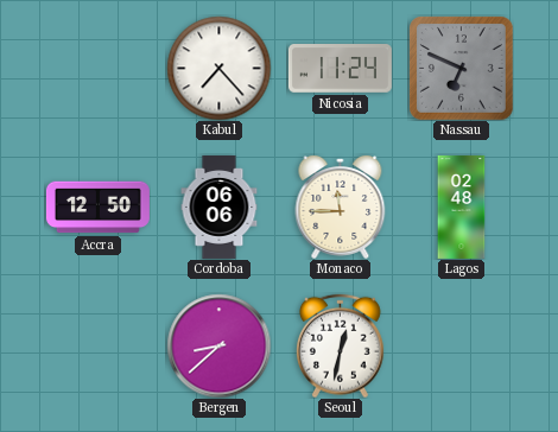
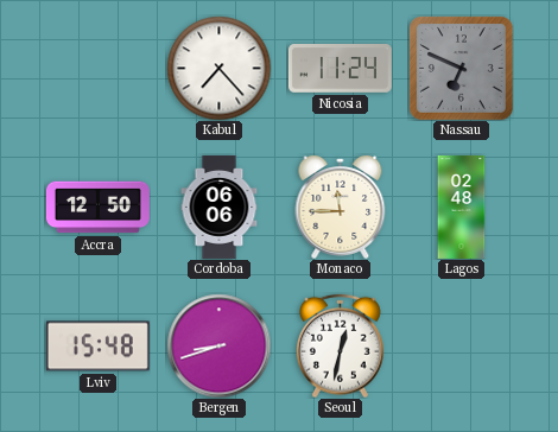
Lviv: none -> 15:48
Bergen: 8:38 -> 8:42
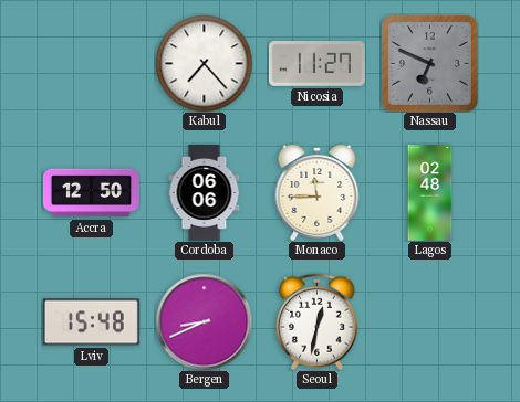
Nicosia: 11:24 -> 11:27
Bergen: 8:42 -> 8:41
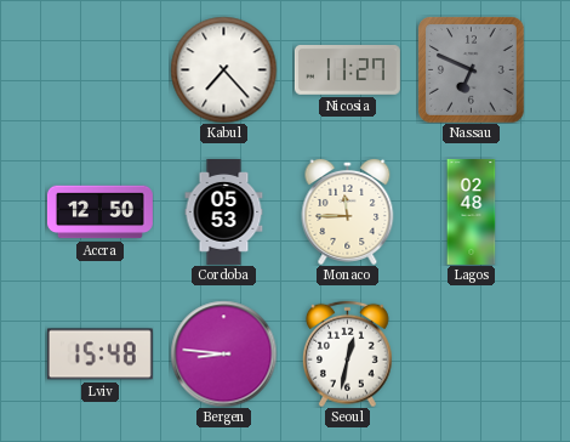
Cordoba: 06:06 -> 05:53
Bergen: 8:41 -> 8:46
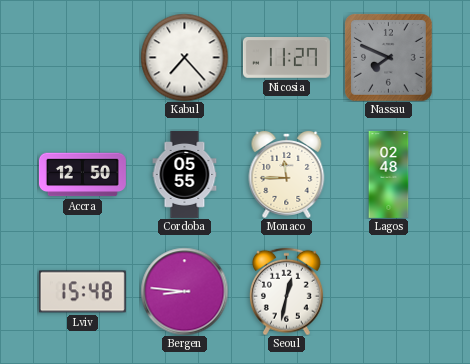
Nassau: 6:49 -> 7:49
Cordoba: 05:53 -> 05:55
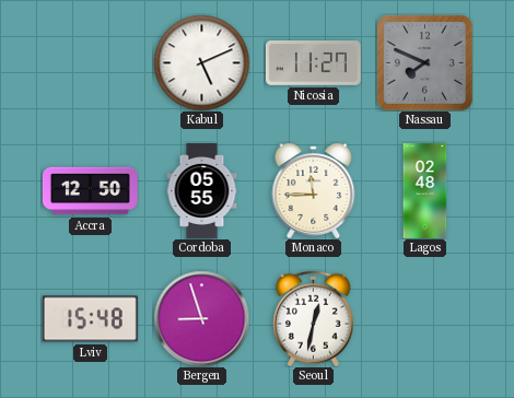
Kabul: 7:23 -> 5:11
Bergen: 8:46 -> 8:57
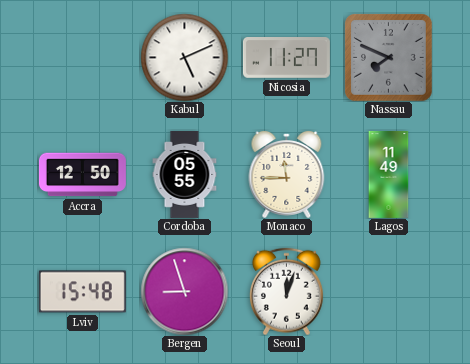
Lagos: 02:48 -> 11:49
Seoul: 12:32 -> 12:03
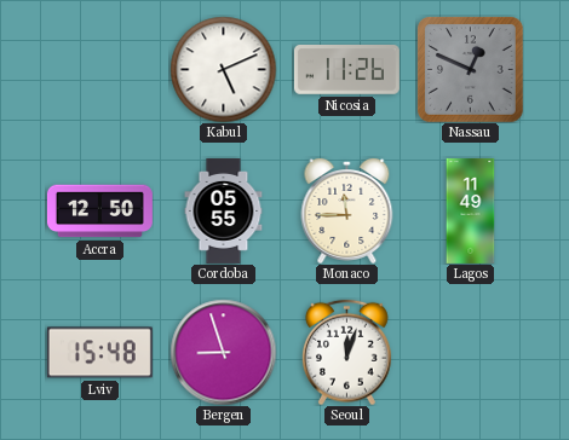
Nicosia: 11:27 -> 11:26
Nassau: 7:49 -> 12:49
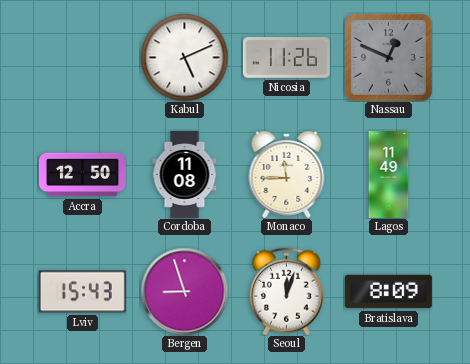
Cordoba: 05:55 -> 11:08
Lviv: 15:48 -> 15:43
Bratislava: none -> 8:09
